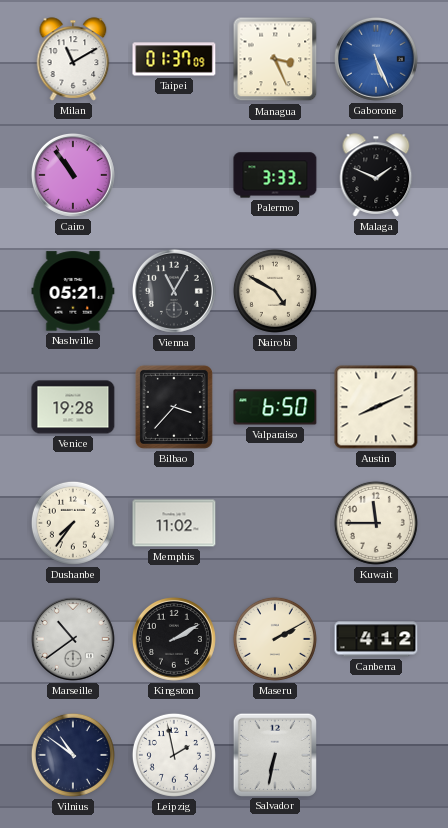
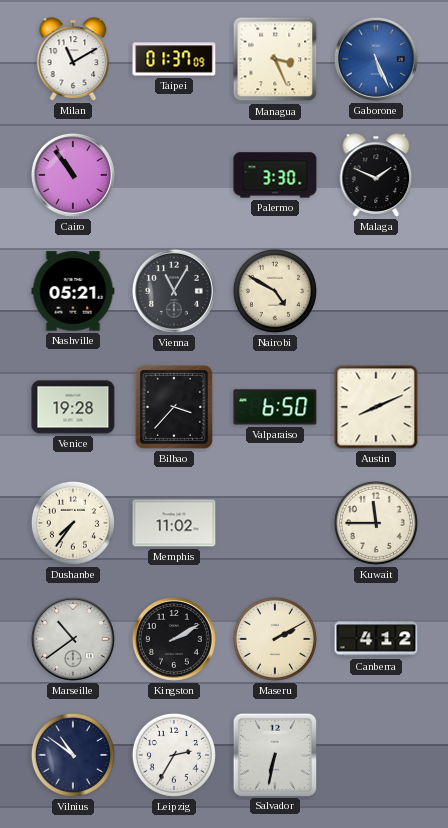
Palermo: 3:33 -> 3:30
Leipzig: 1:58 -> 2:35
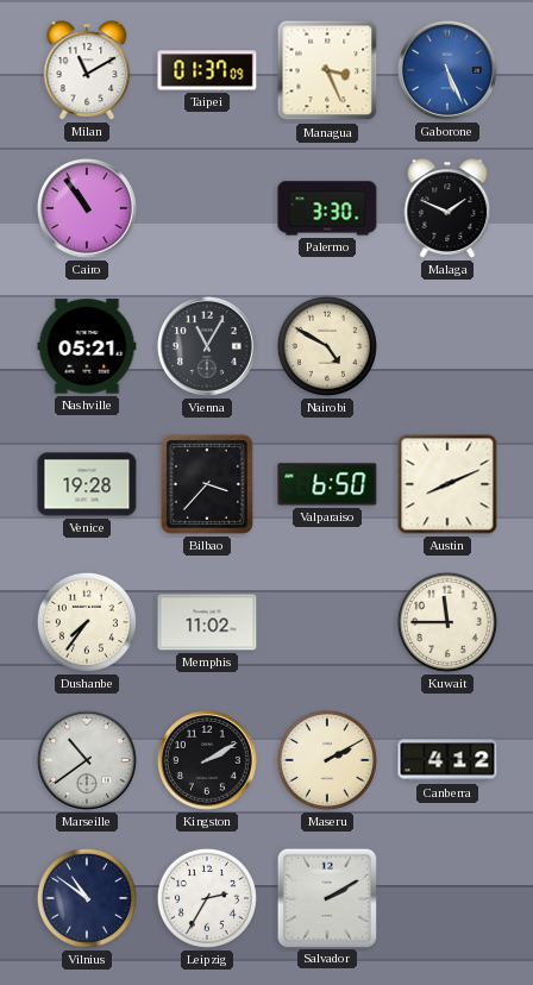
Salvador: 6:32 -> 2:10
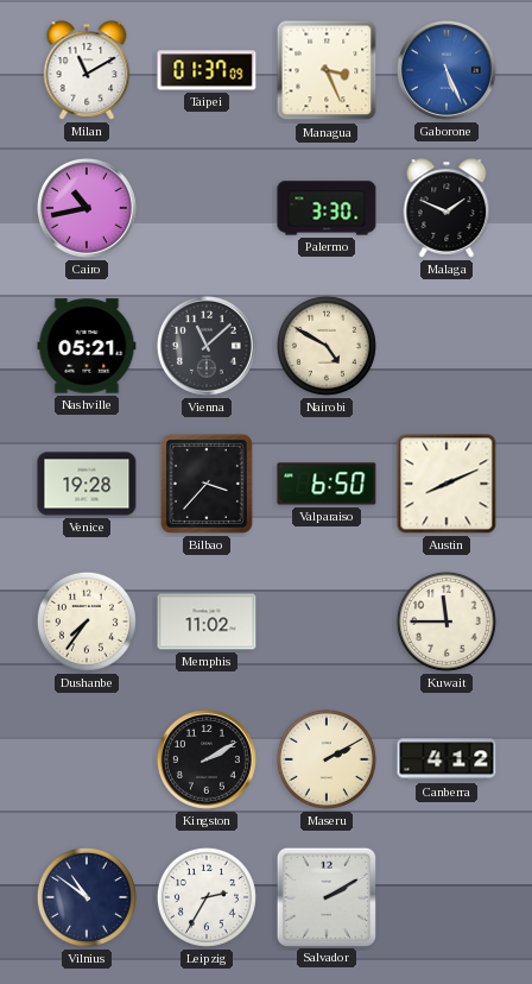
Cairo: 10:54 -> 10:43
Vienna: 11:05 -> 11:08
Marseille: 10:39 -> none
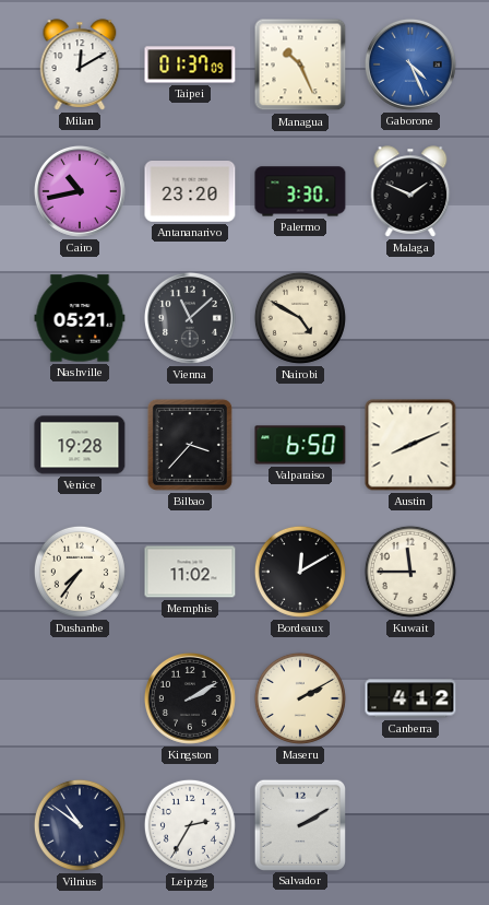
Milan: 11:10 -> 12:10
Managua: 3:26 -> 10:26
Gaborone: 5:26 -> 4:26
Antananarivo: none -> 23:20
Bordeaux: none -> 12:10
